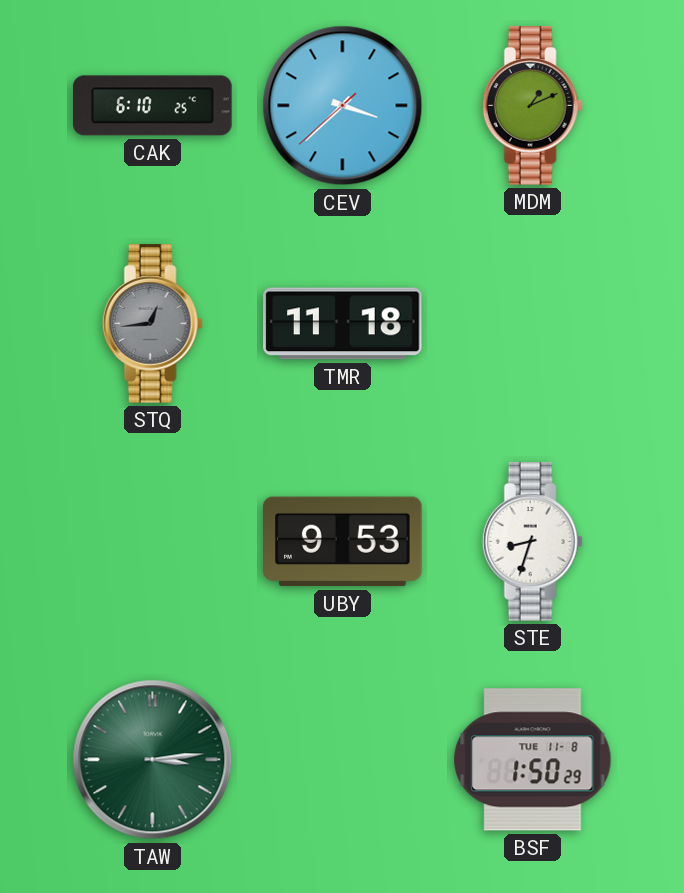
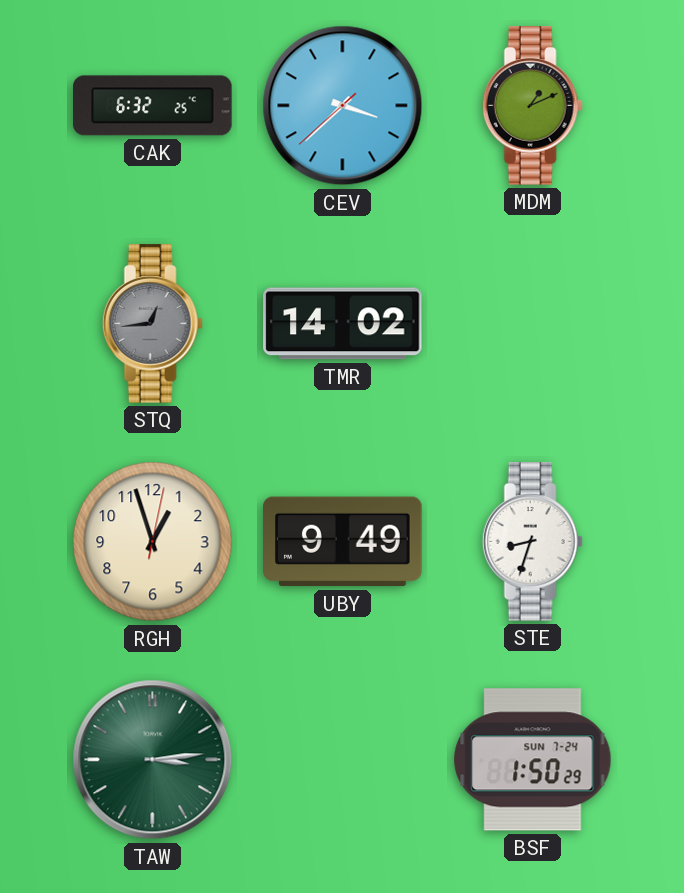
CAK: 6:10 -> 6:32
TMR: 11:18 -> 14:02
RGH: none -> 12:57
UBY: 9:53 -> 9:49
BSF date: TUE 11-8 -> SUN 7-24
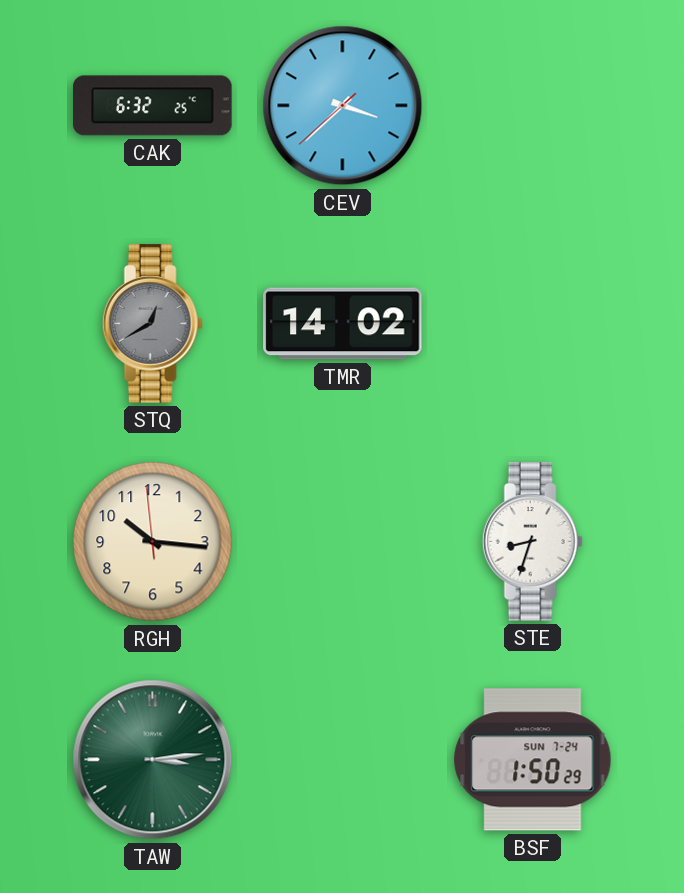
MDM: 1:11 -> none
STQ: 12:44 -> 12:40
RGH: 12:57 -> 10:15
UBY: 9:49 -> none
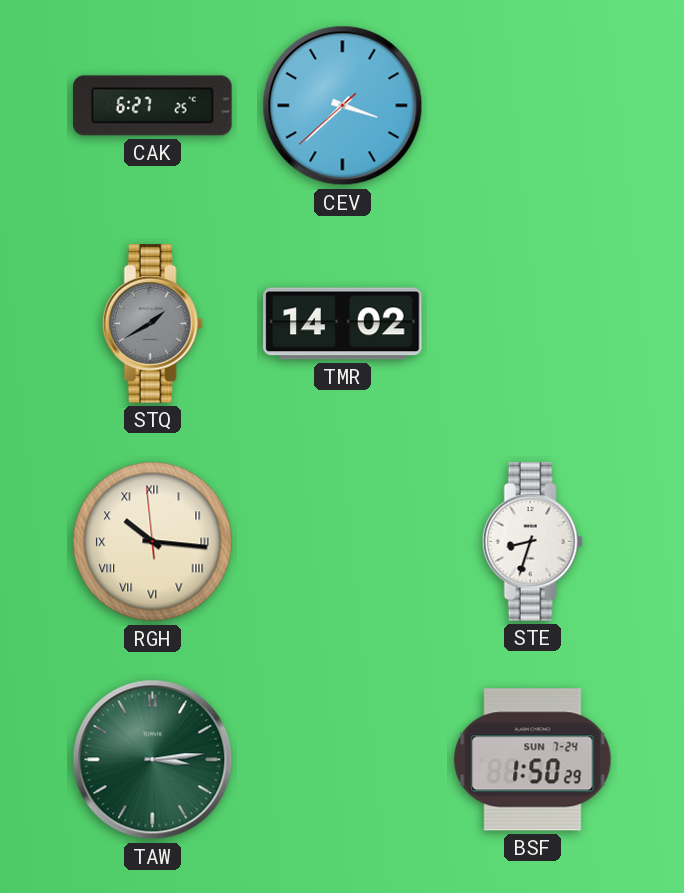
CAK: 6:32 -> 6:27
STQ: 12:40 -> 1:40
RGH numerals: Arabic -> Roman
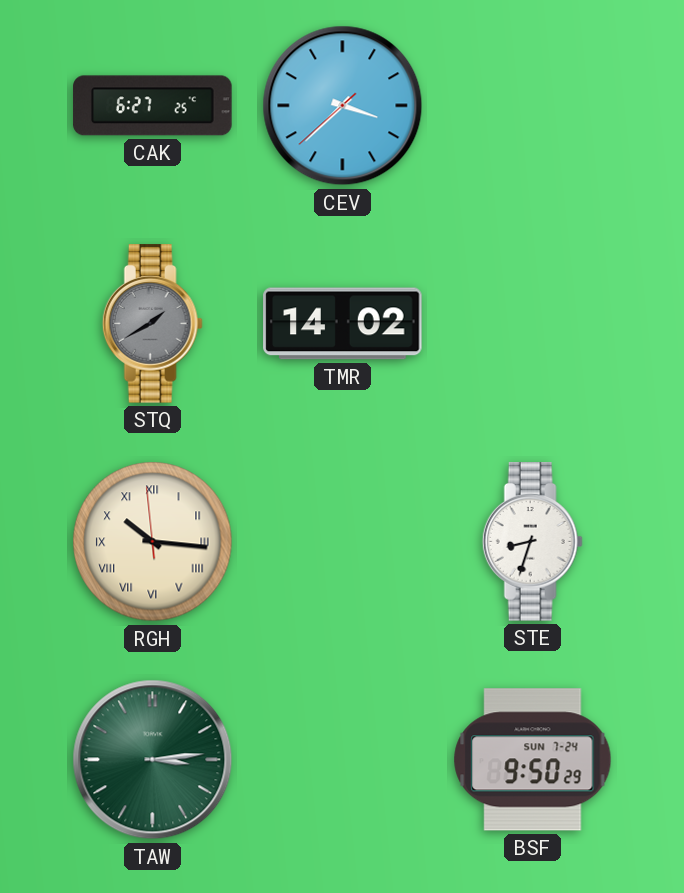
BSF: 1:50 -> 9:50
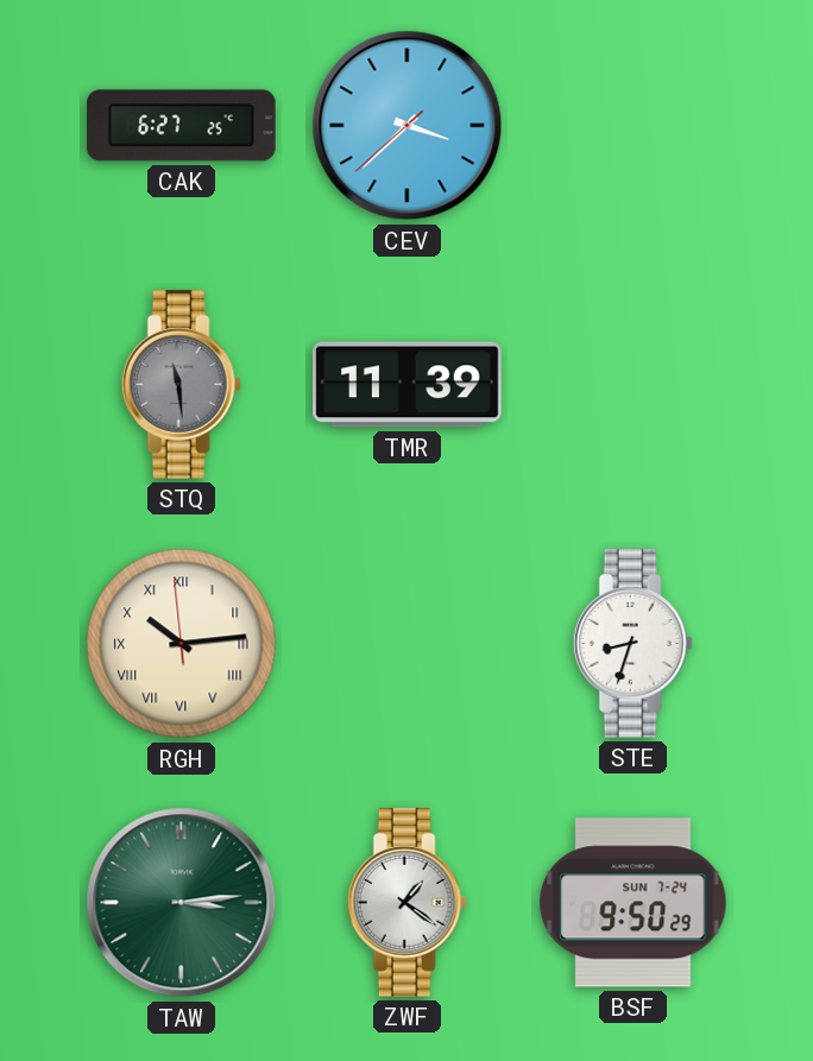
STQ: 1:40 -> 11:29
TMR: 14:02 -> 11:39
RGH: 10:15 -> 10:13
ZWF: none -> 1:21
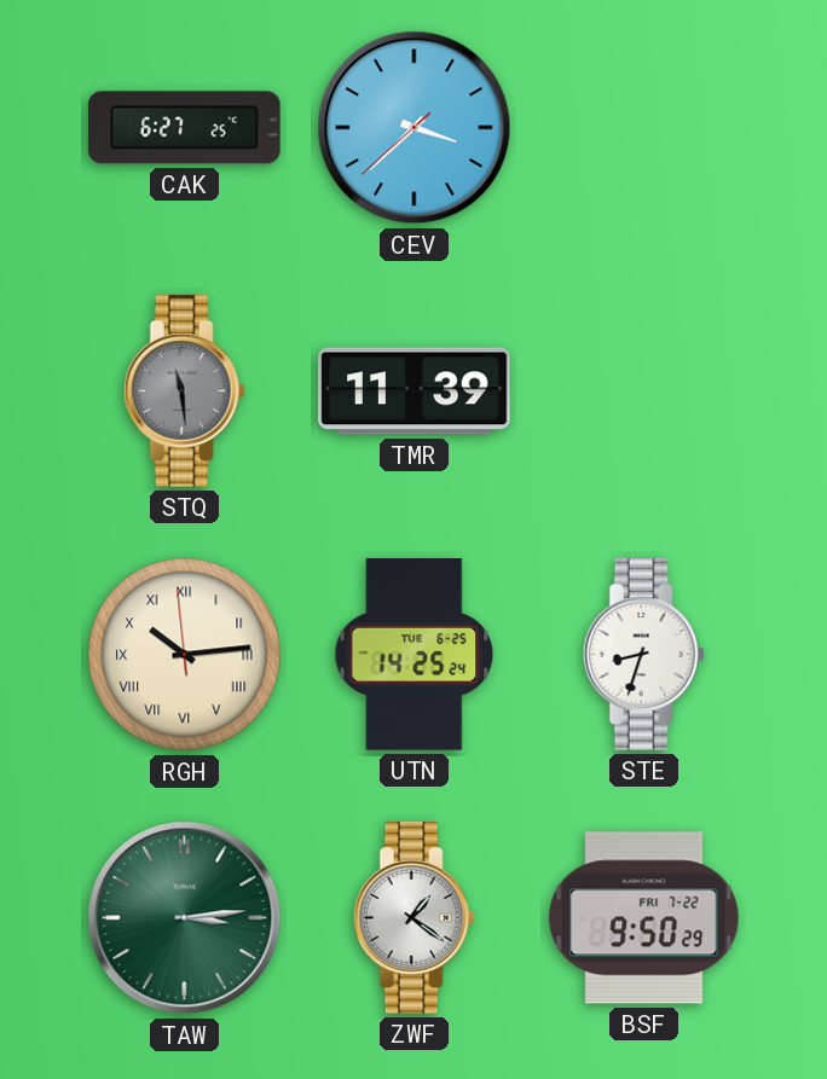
UTN: none -> 14:25
BSF date: SUN 7-24 -> FRI 7-22
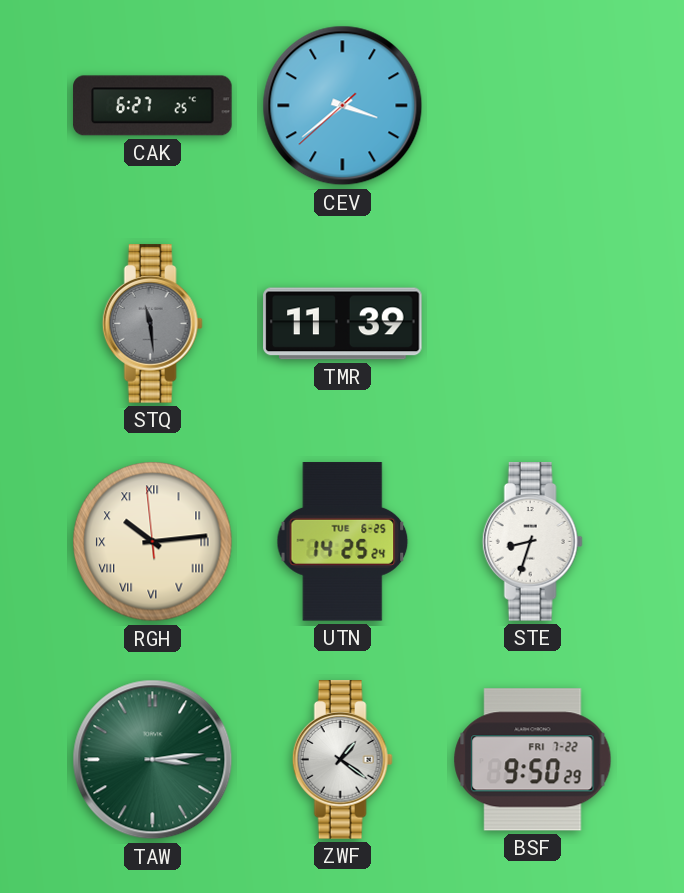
CEV: 3:37 -> 3:38
